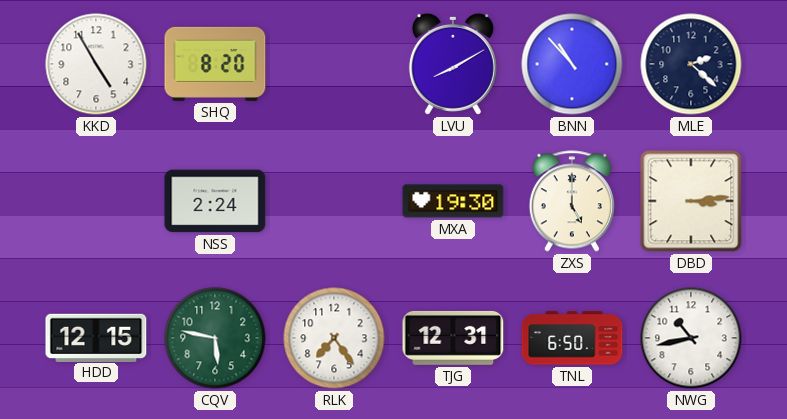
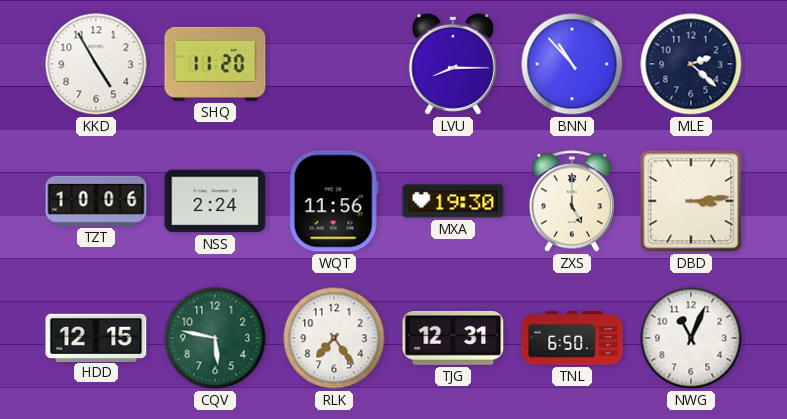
SHQ: 8:20 -> 11:20
LVU: 8:10 -> 8:15
TZT: none -> 10:06
WQT: none -> 11:56
NWG: 10:43 -> 11:04
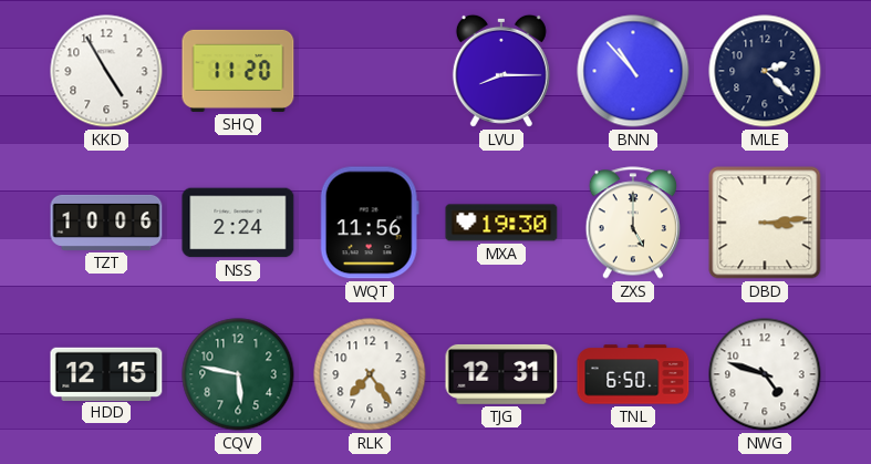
NWG: 11:04 -> 4:48
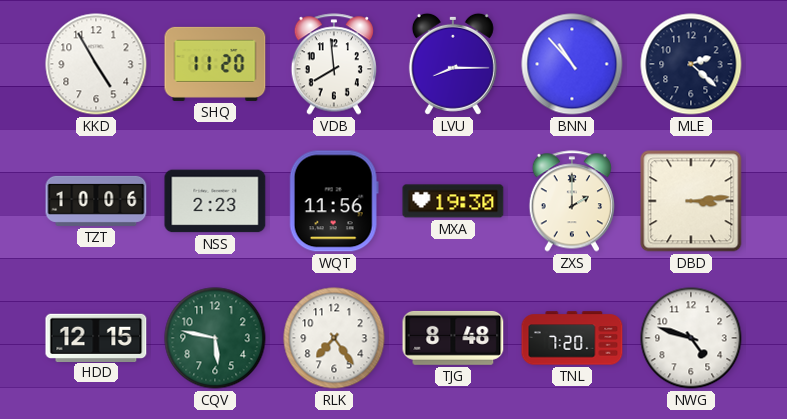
VDB: none -> 7:59
NSS: 2:24 -> 2:23
ZXS: 5:00 -> 2:00
TJG: 12:31 -> 8:48
TNL: 6:50 -> 7:20
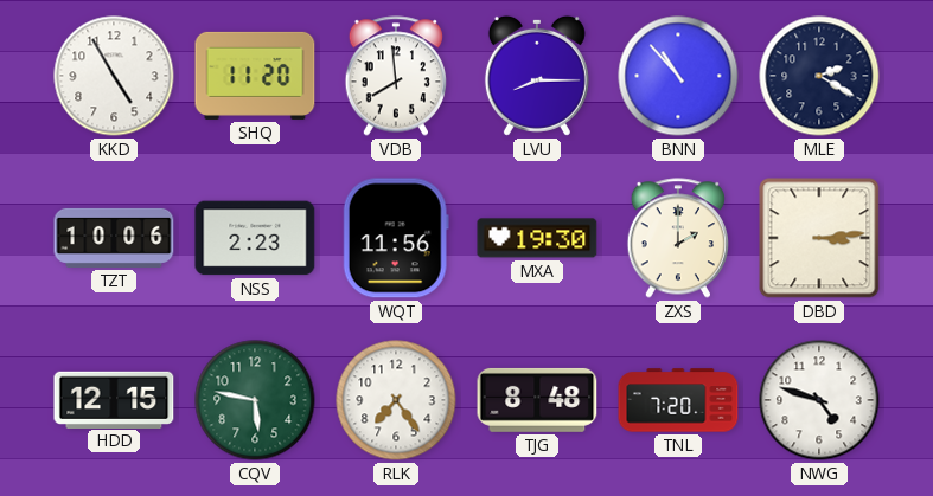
MLE: 2:22 -> 2:20
